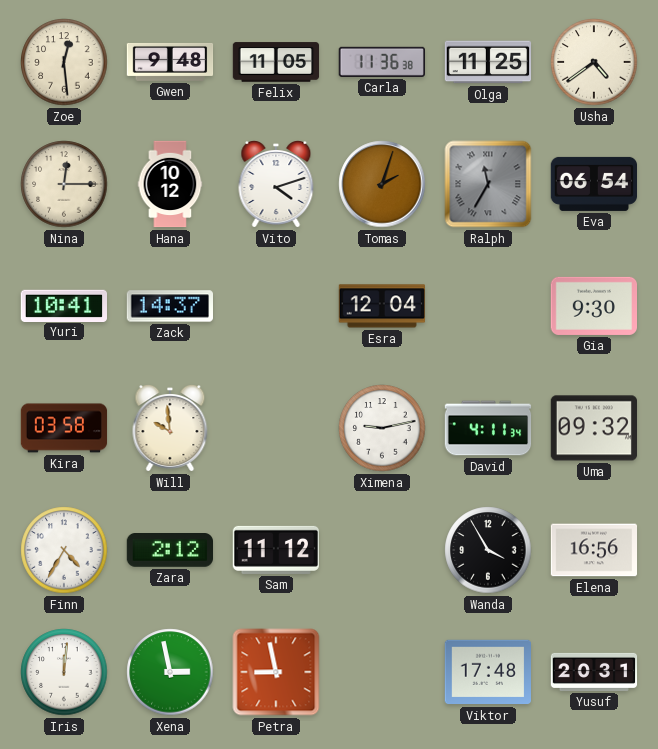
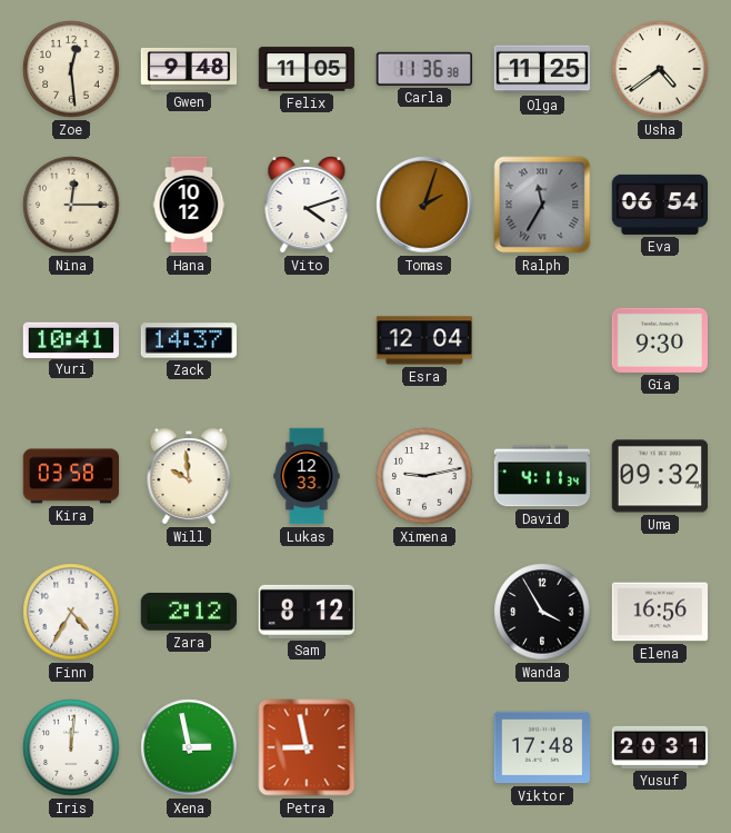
Lukas: none -> 12:33
Sam: 11:12 -> 8:12
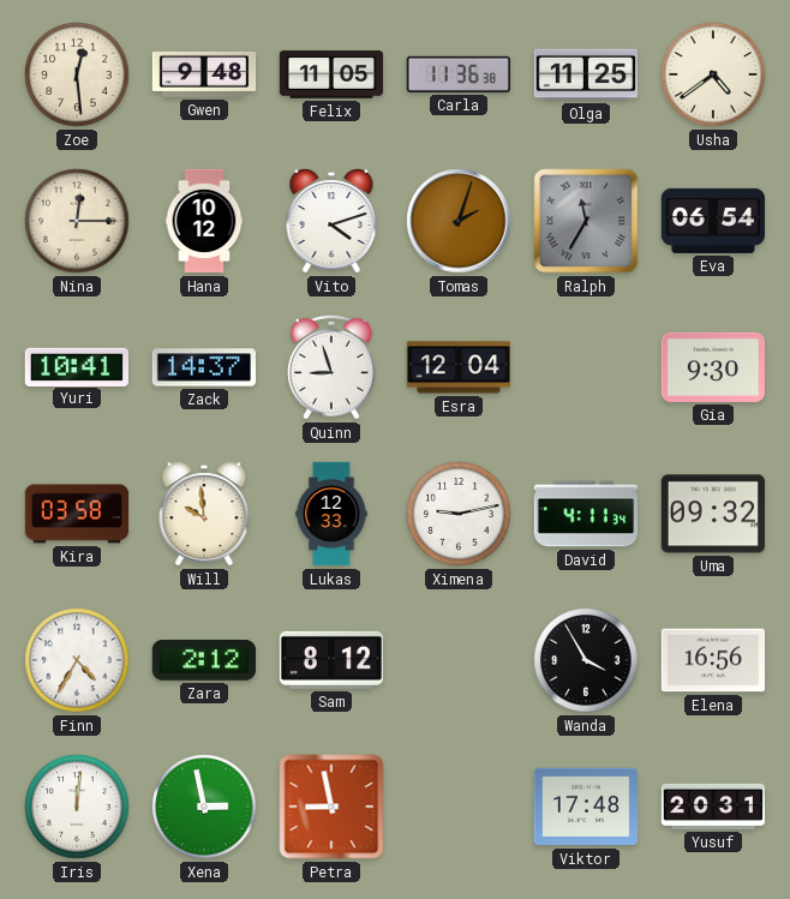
Quinn: none -> 8:57
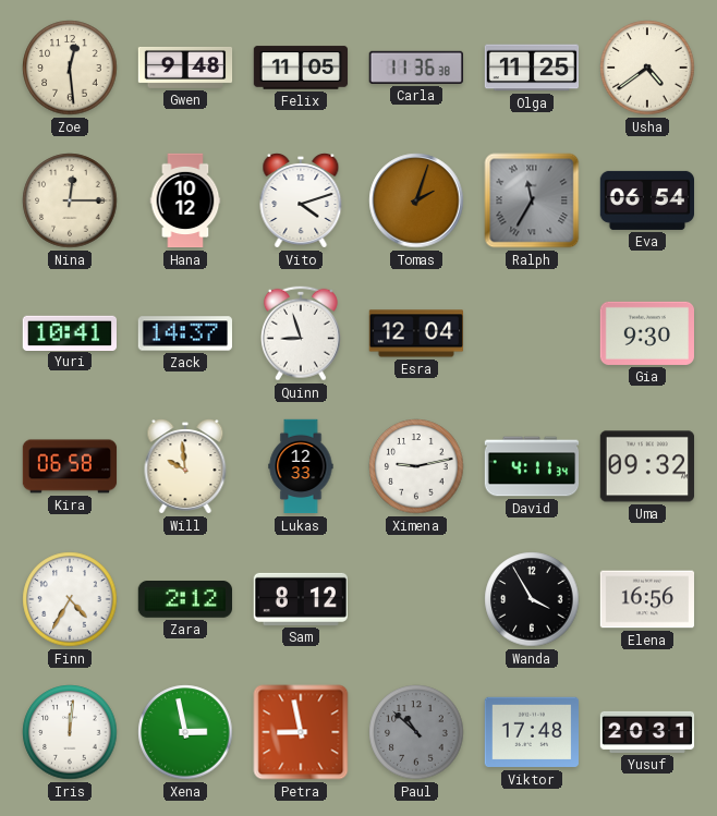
Kira: 03:58 -> 06:58
Paul: none -> 10:52
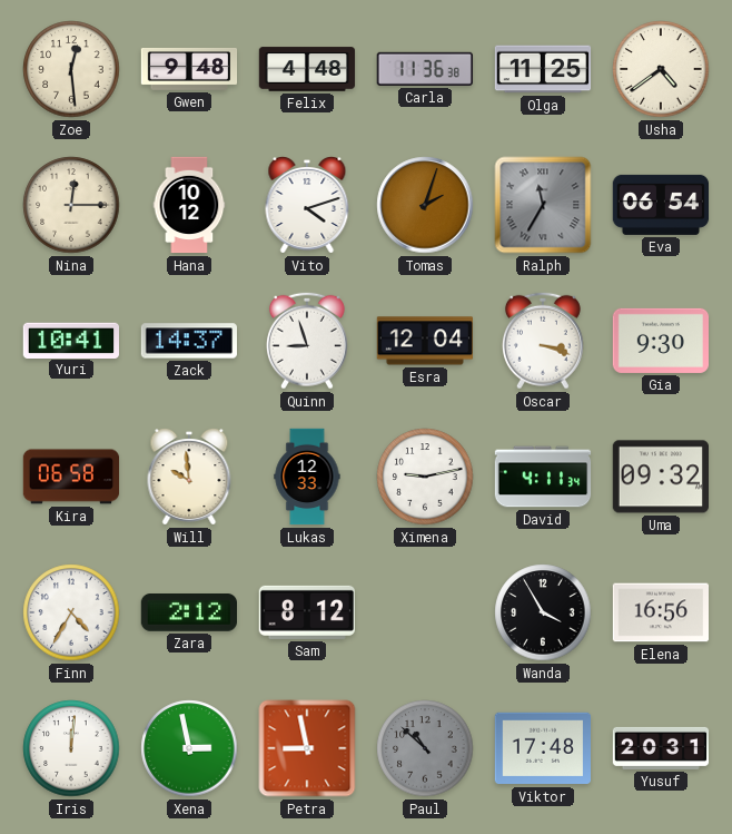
Felix: 11:05 -> 4:48
Oscar: none -> 3:18
